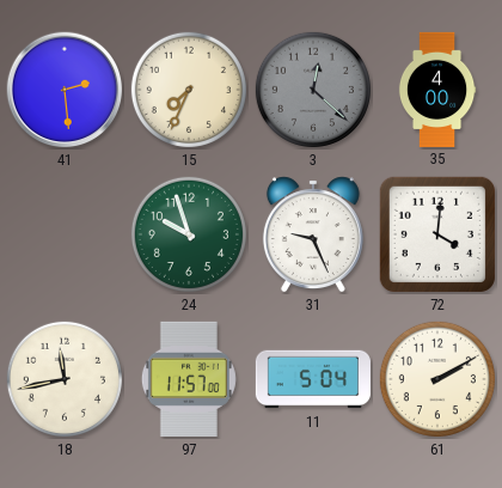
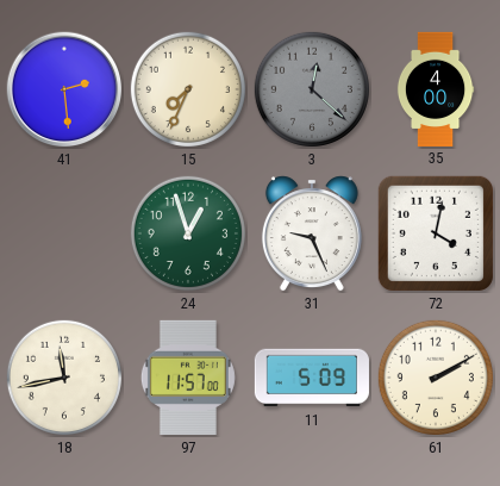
24: 9:57 -> 12:57
72: 4:01 -> 4:02
11: 5:04 -> 5:09
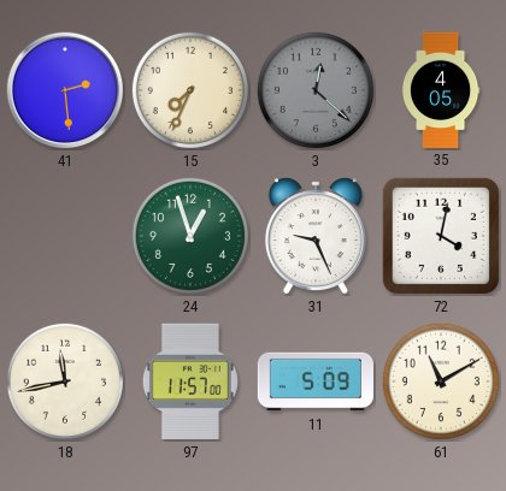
35: 4:00 -> 4:05
61: 2:10 -> 11:10
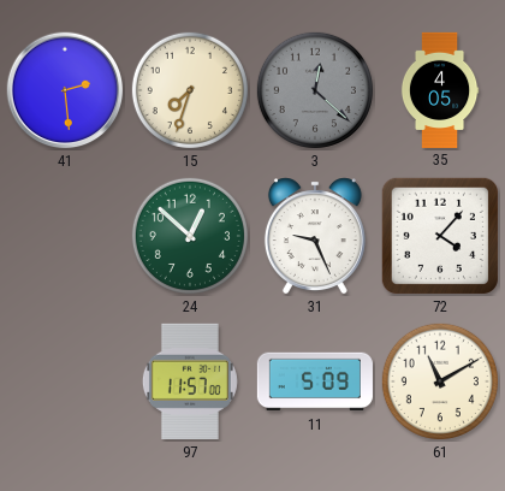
15: 7:34 -> 7:33
24: 12:57 -> 12:52
72: 4:02 -> 4:07
18: 11:43 -> none
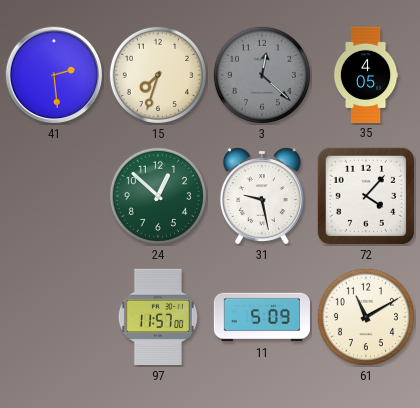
31: 9:26 -> 9:28
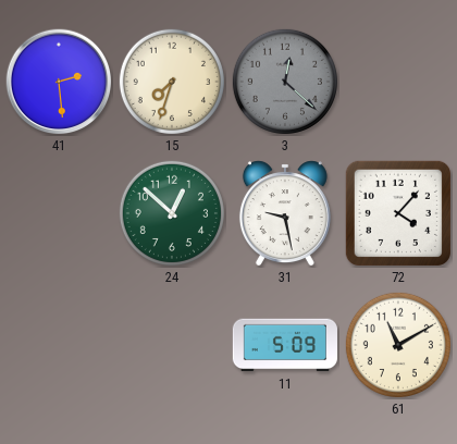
35: 4:05 -> none
97: 11:57 -> none
